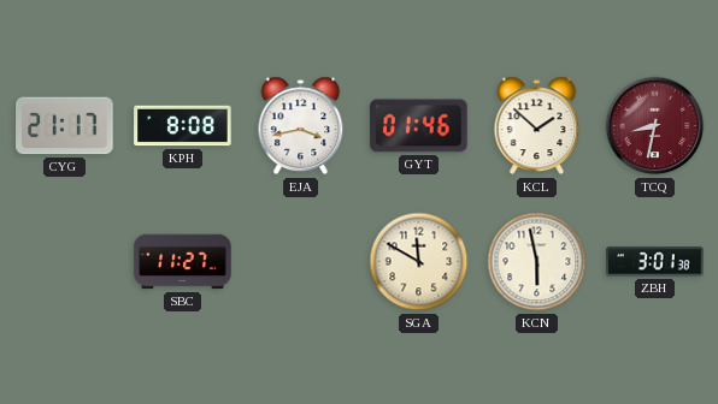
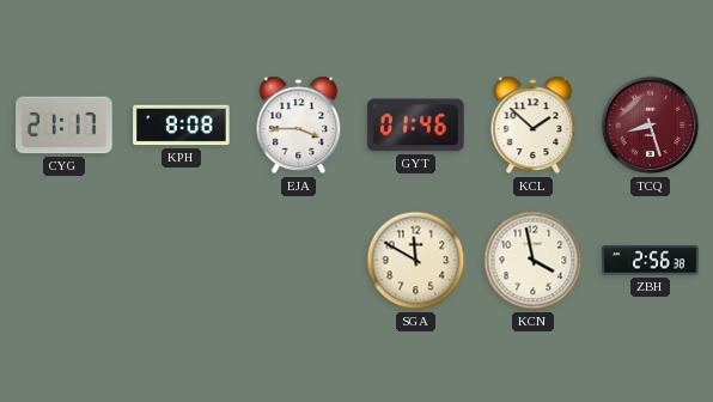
EJA: 3:43 -> 3:45
TCQ: 8:32 -> 8:27
SBC: 11:27 -> none
KCN: 5:58 -> 3:58
ZBH: 3:01 -> 2:56
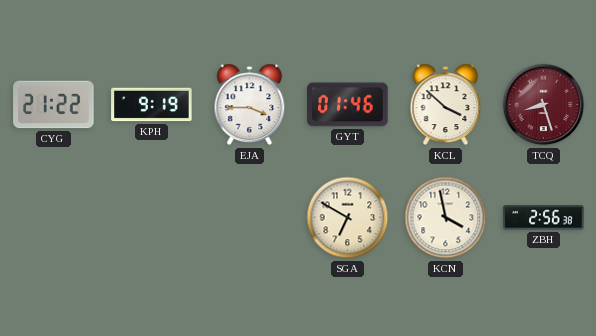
CYG: 21:17 -> 21:22
KPH: 8:08 -> 9:19
KCL: 1:52 -> 3:52
SGA: 11:50 -> 6:50
